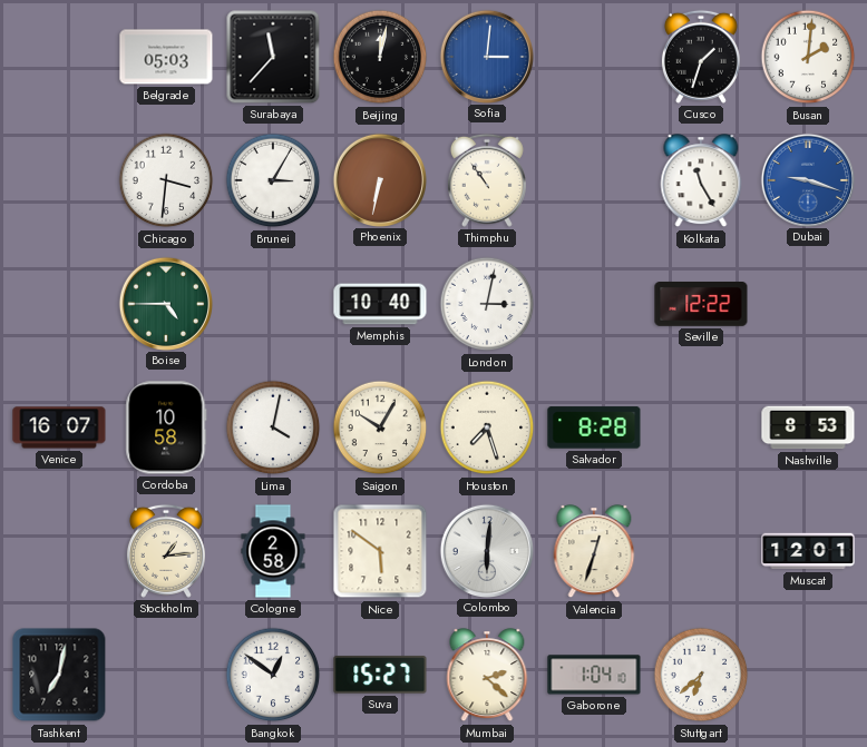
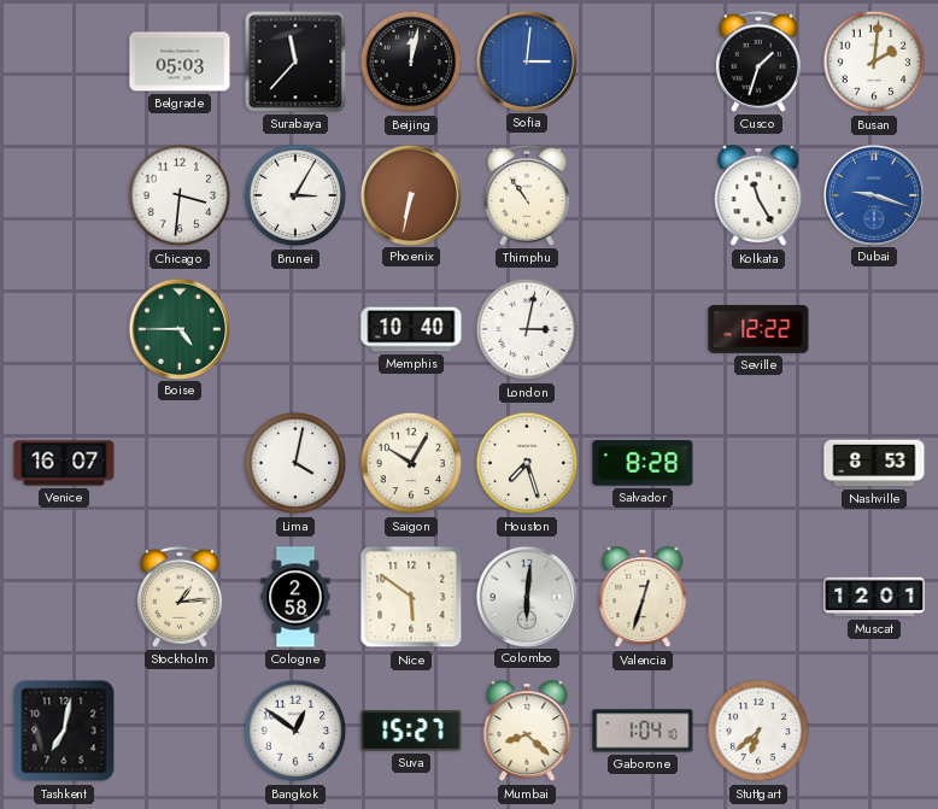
Cordoba: 10:58 -> none
Mumbai: 2:22 -> 8:22
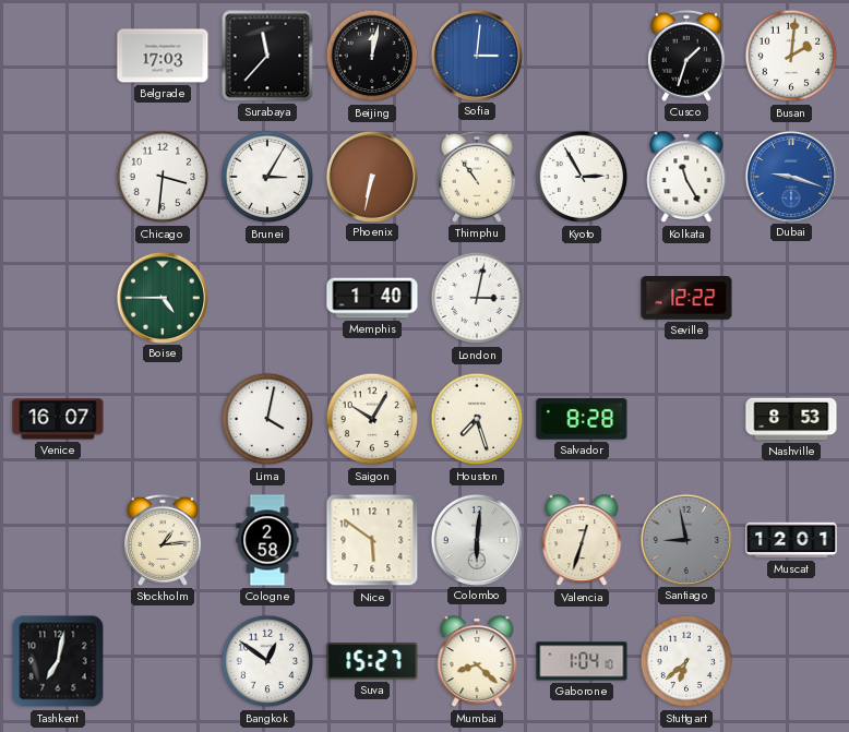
Belgrade: 05:03 -> 17:03
Kyoto: none -> 2:55
Memphis: 10:40 -> 1:40
Santiago: none -> 8:58
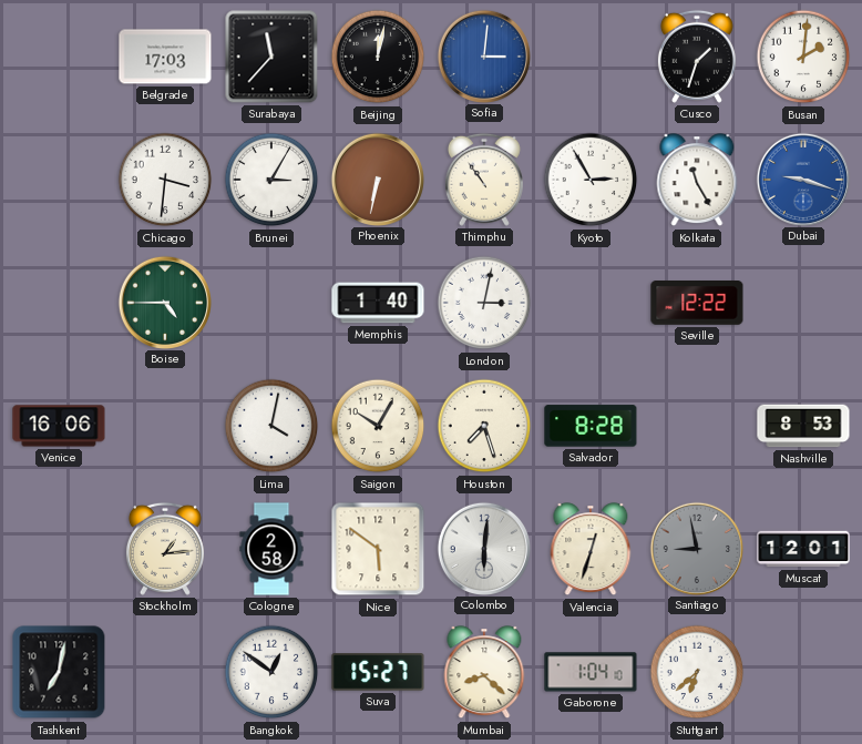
Venice: 16:07 -> 16:06
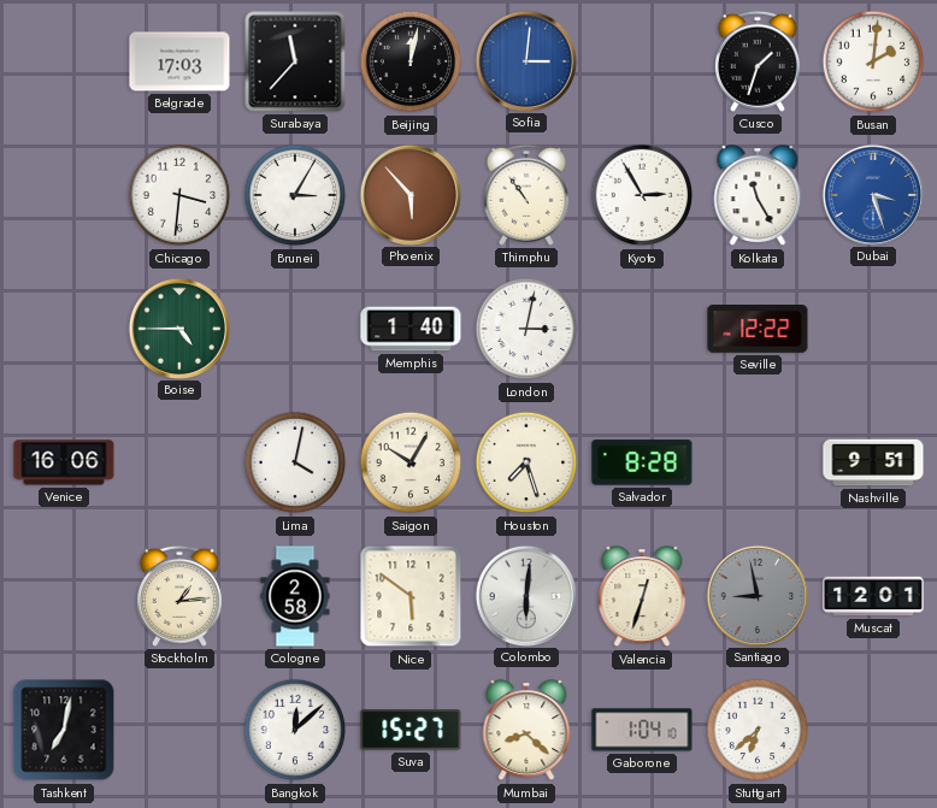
Phoenix: 6:32 -> 5:53
Dubai: 9:18 -> 3:27
Nashville: 8:53 -> 9:51
Bangkok: 12:51 -> 12:08
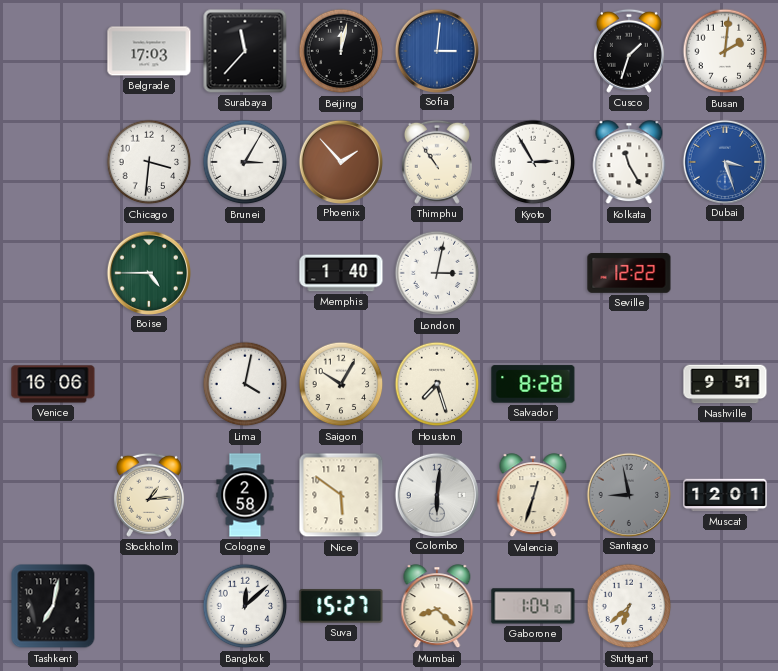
Phoenix: 5:53 -> 1:53
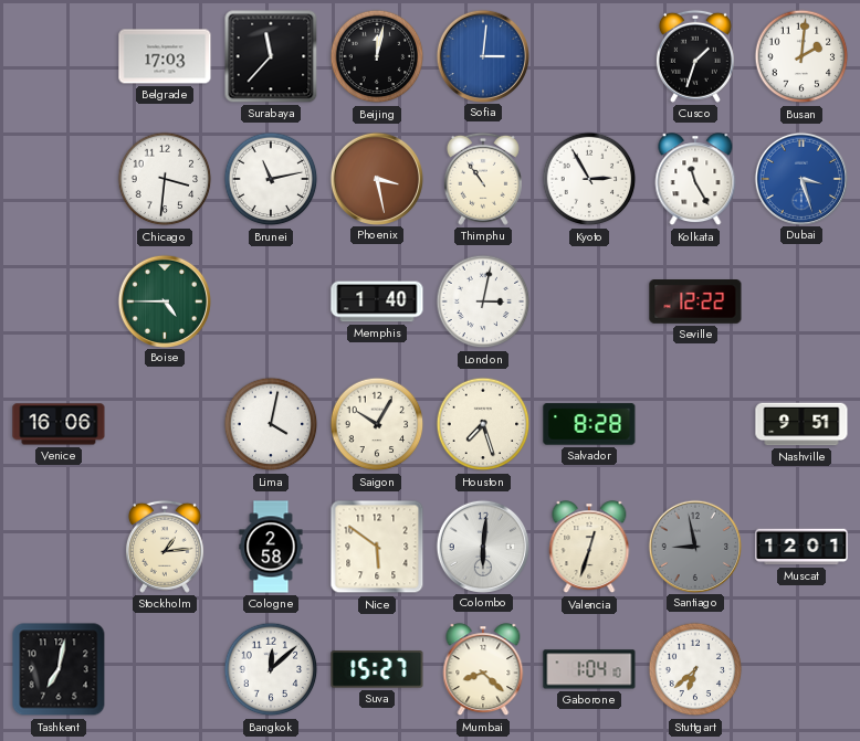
Brunei: 3:05 -> 11:13
Phoenix: 1:53 -> 3:28
